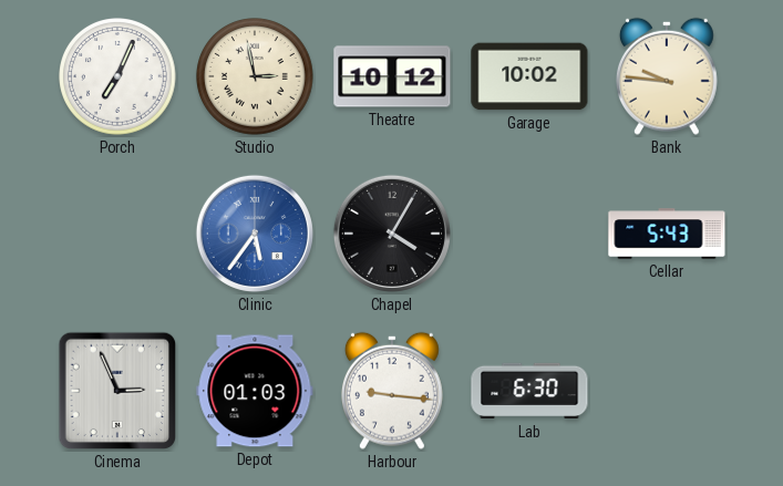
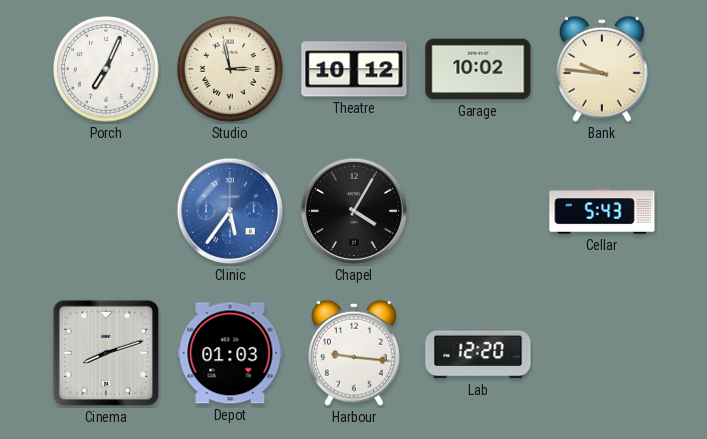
Cinema: 2:56 -> 8:12
Lab: 6:30 -> 12:20
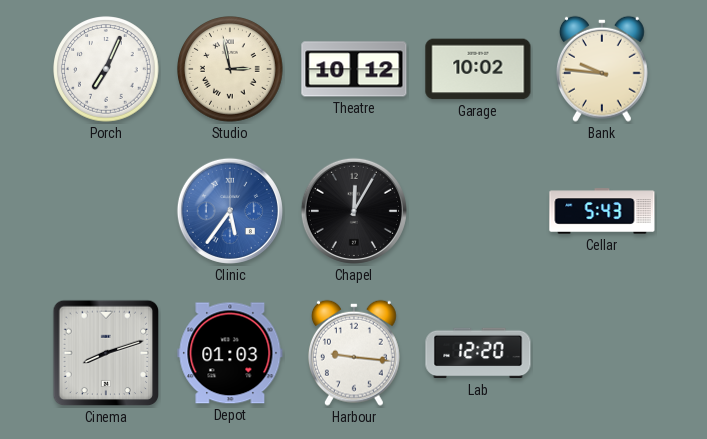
Chapel: 4:05 -> 12:05
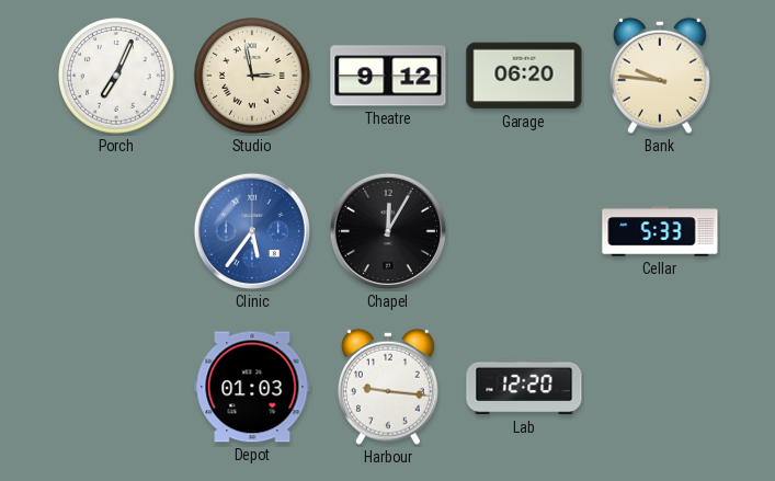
Theatre: 10:12 -> 9:12
Garage: 10:02 -> 06:20
Cellar: 5:43 -> 5:33
Cinema: 8:12 -> none
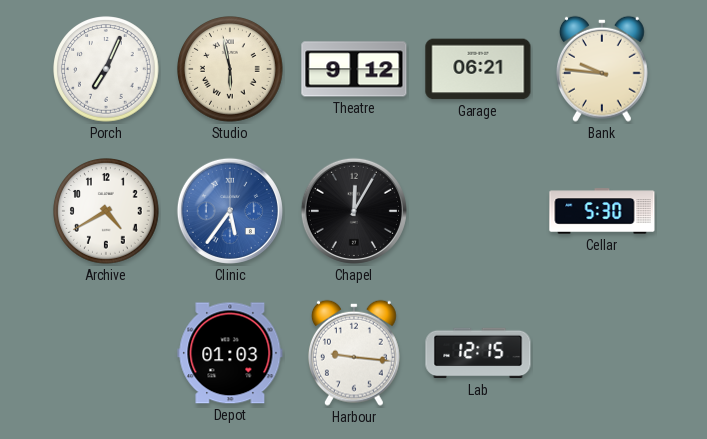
Studio: 2:58 -> 5:58
Garage: 06:20 -> 06:21
Archive: none -> 4:40
Cellar: 5:33 -> 5:30
Lab: 12:20 -> 12:15
